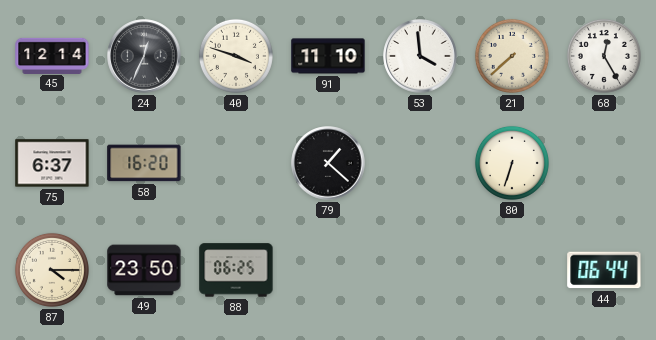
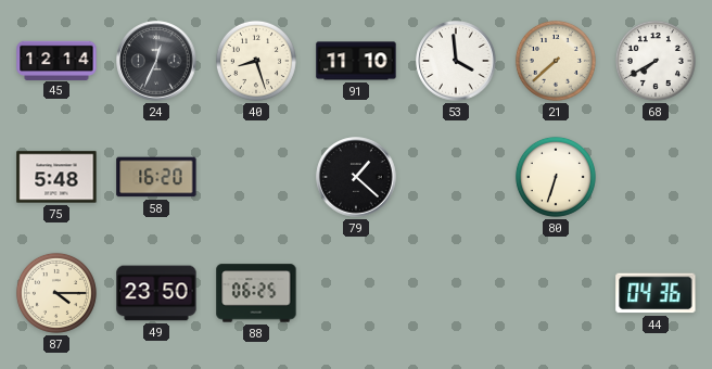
40: 3:48 -> 8:27
68: 12:25 -> 7:40
75: 6:37 -> 5:48
44: 06:44 -> 04:36
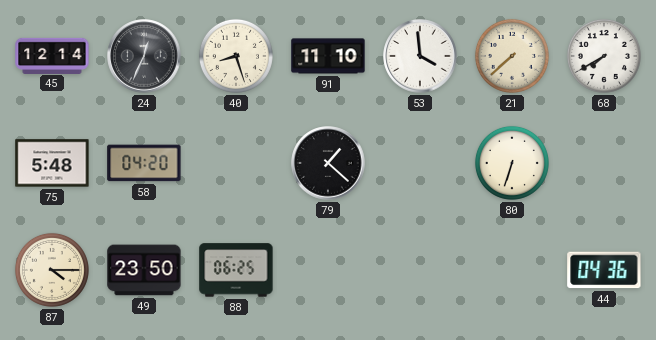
58: 16:20 -> 04:20
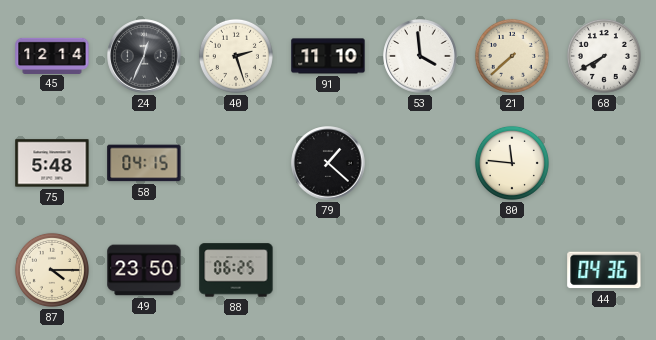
40: 8:27 -> 2:27
58: 04:20 -> 04:15
80: 6:33 -> 11:46
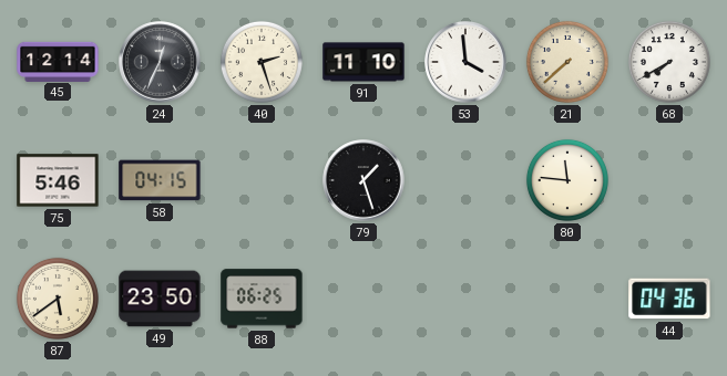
75: 5:48 -> 5:46
79: 1:22 -> 1:27
87: 4:15 -> 5:39
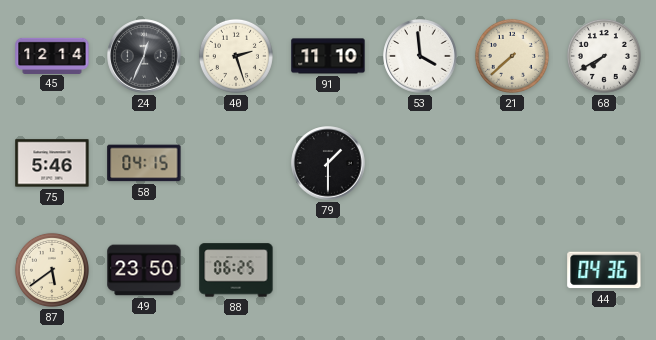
79: 1:27 -> 1:30
80: 11:46 -> none
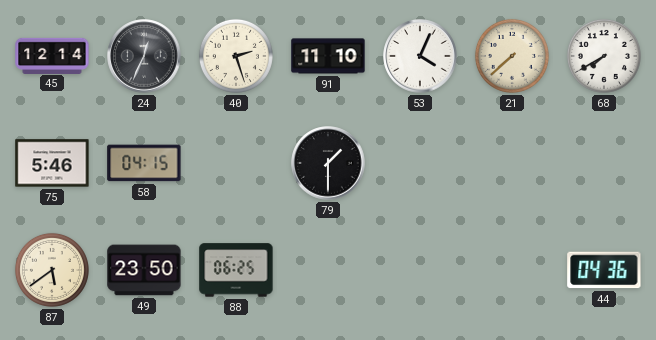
53: 3:59 -> 4:04
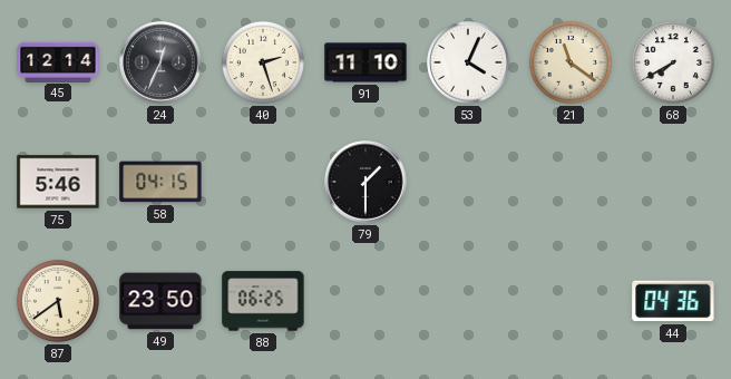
21: 7:38 -> 11:21
